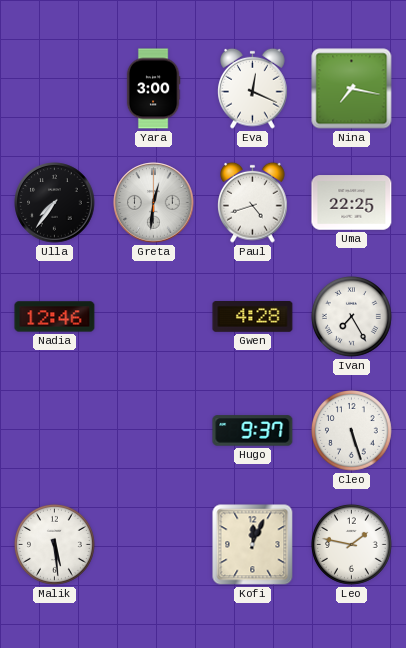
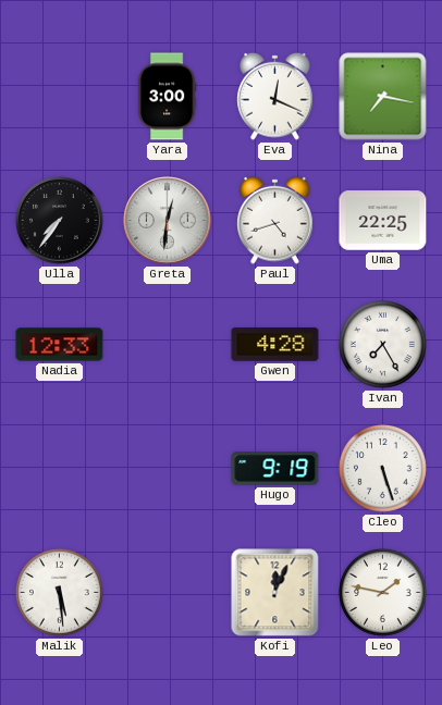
Nadia: 12:46 -> 12:33
Hugo: 9:37 -> 9:19
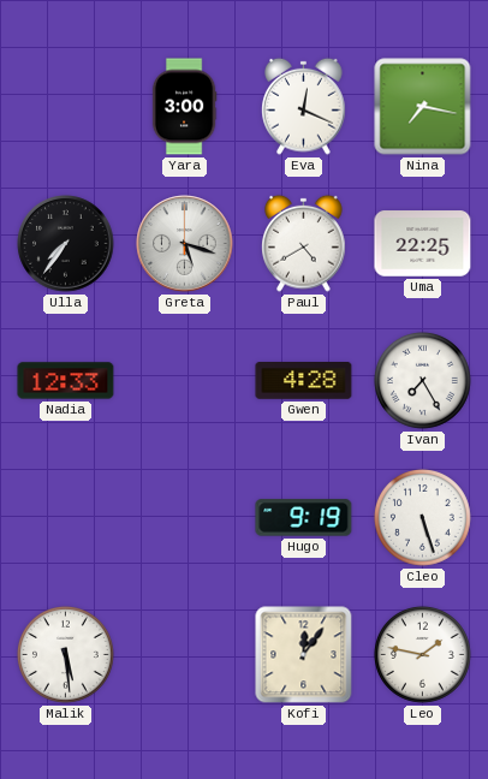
Greta: 12:31 -> 5:18
Paul: 4:42 -> 4:40
Kofi: 12:04 -> 12:06
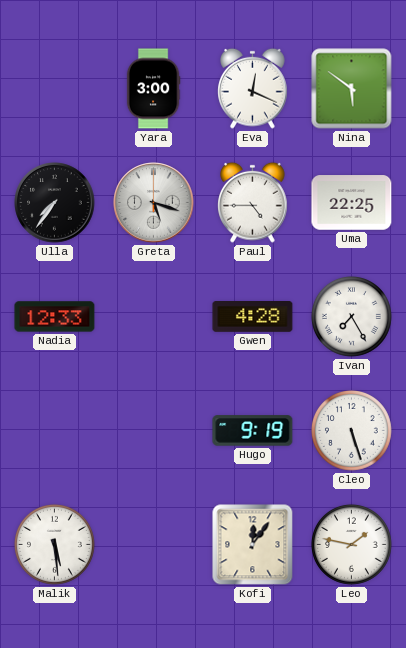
Nina: 7:17 -> 5:51
Paul: 4:40 -> 4:45
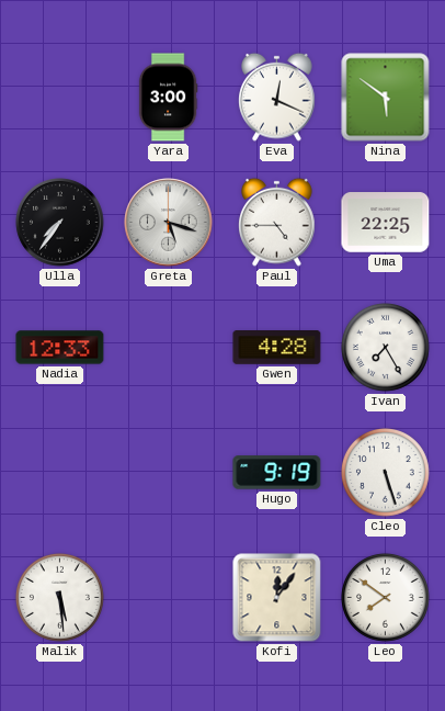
Leo: 1:47 -> 7:51
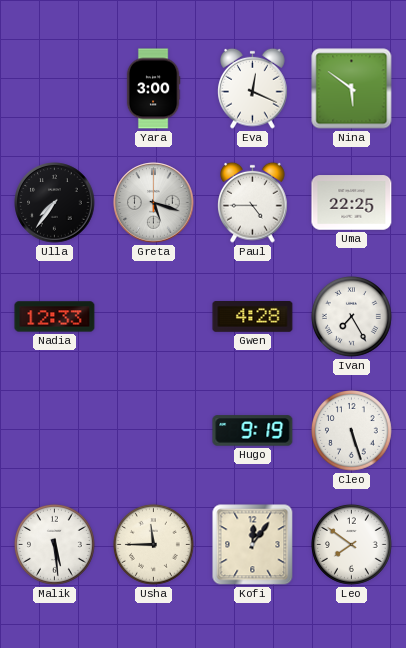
Usha: none -> 11:45
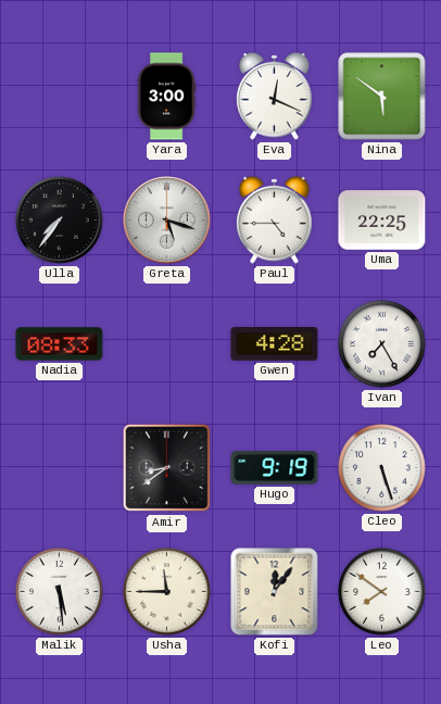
Nadia: 12:33 -> 08:33
Amir: none -> 8:39
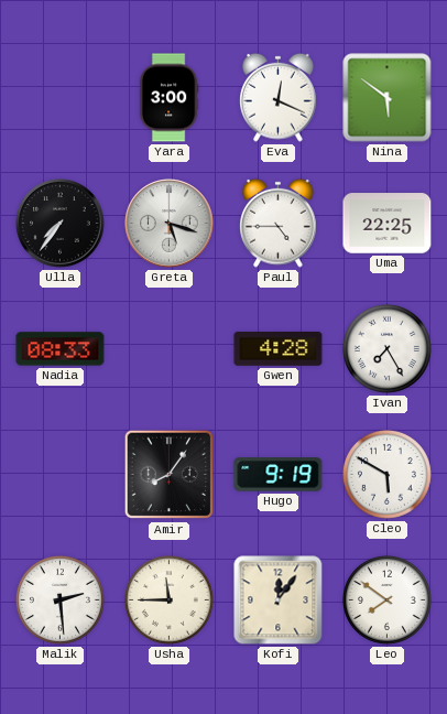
Amir: 8:39 -> 8:06
Cleo: 5:27 -> 5:50
Malik: 5:29 -> 2:29
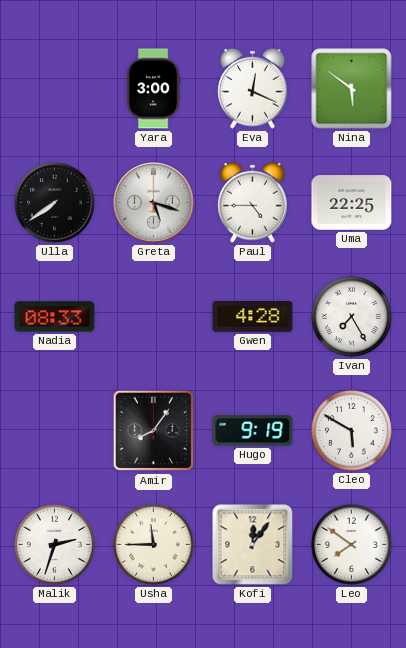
Ulla: 7:36 -> 7:39
Malik: 2:29 -> 2:33
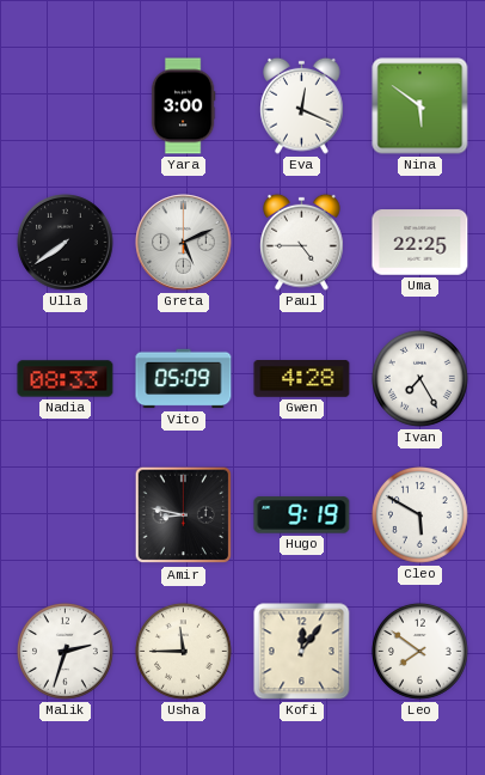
Greta: 5:18 -> 5:11
Vito: none -> 05:09
Amir: 8:06 -> 8:47
